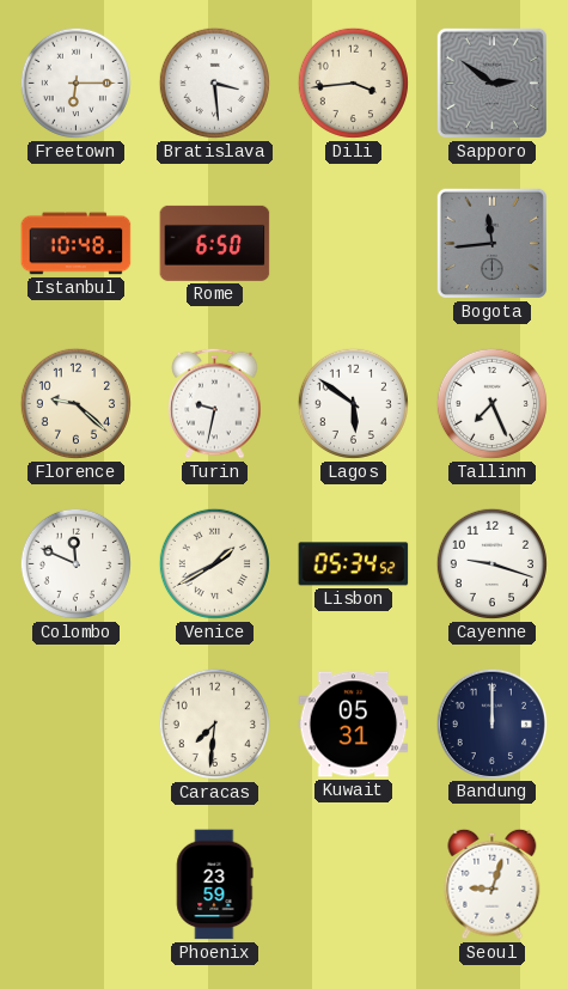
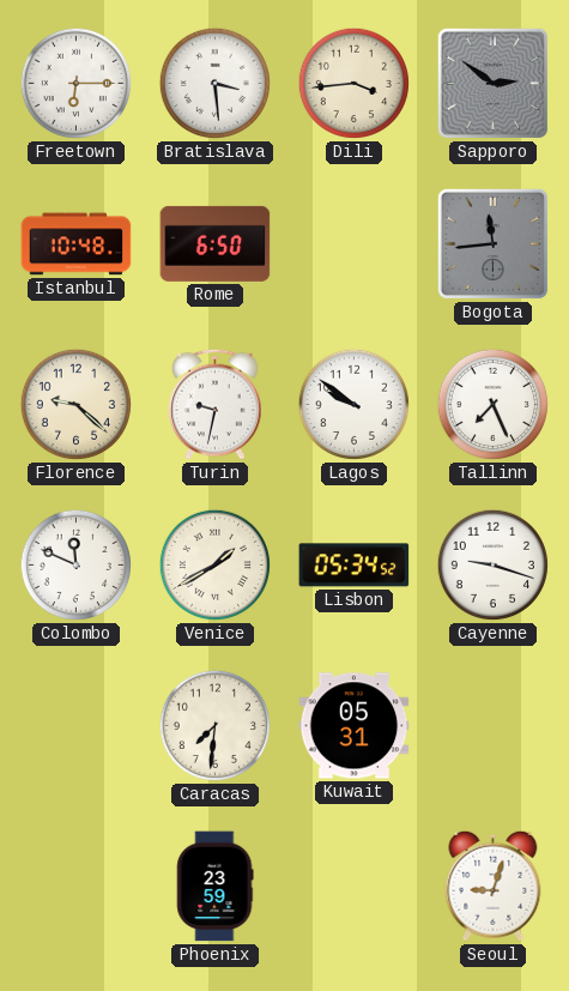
Lagos: 5:51 -> 9:51
Bandung: 12:00 -> none
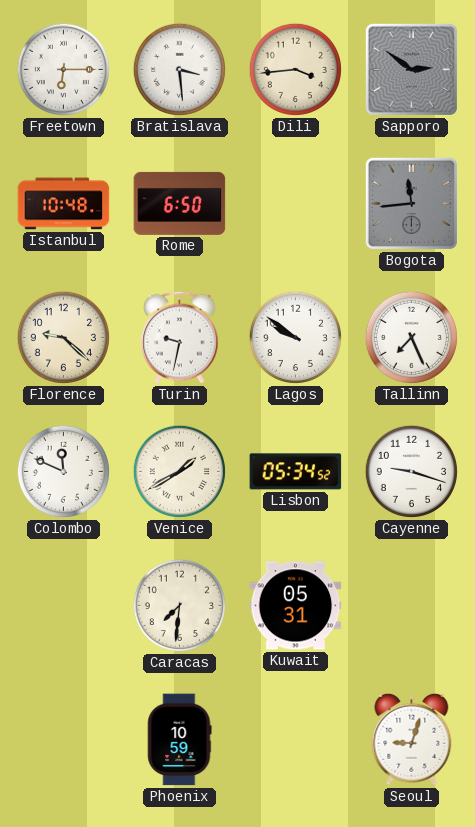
Phoenix: 23:59 -> 10:59
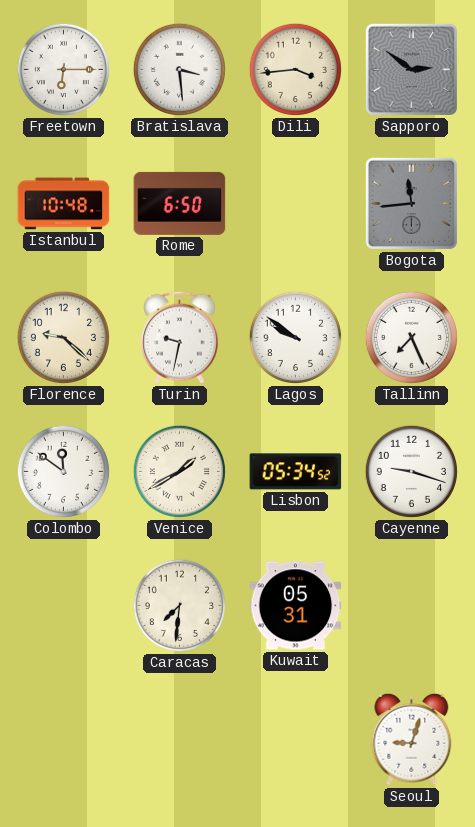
Colombo: 11:49 -> 11:51
Phoenix: 10:59 -> none
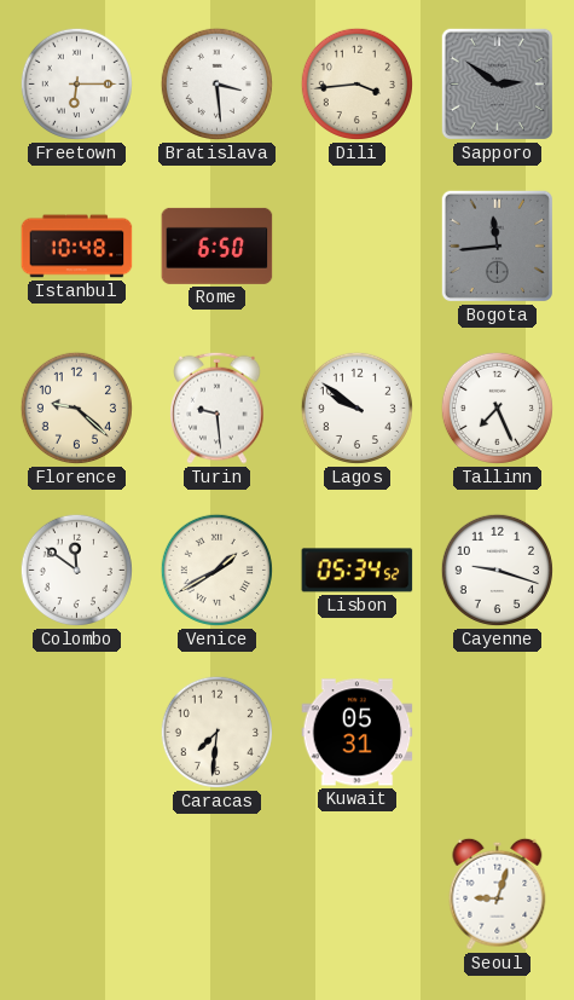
Turin: 9:32 -> 9:29
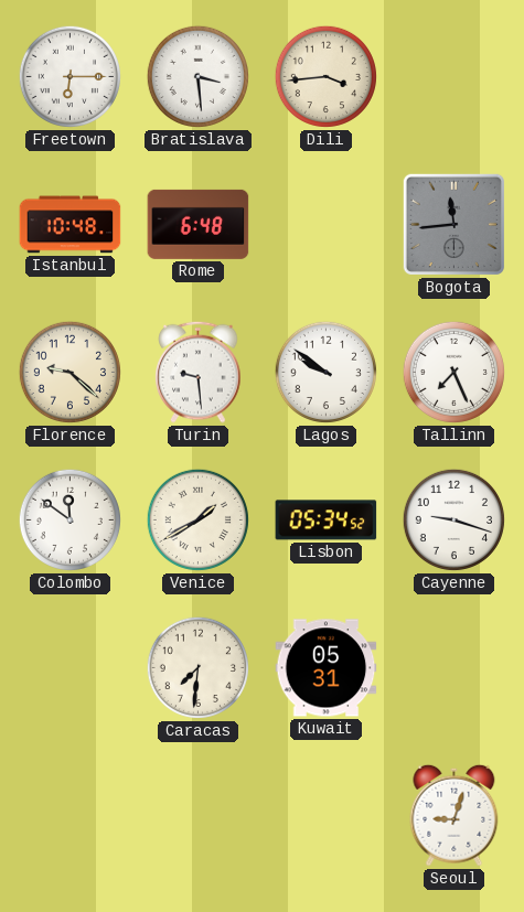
Sapporo: 2:51 -> none
Rome: 6:50 -> 6:48
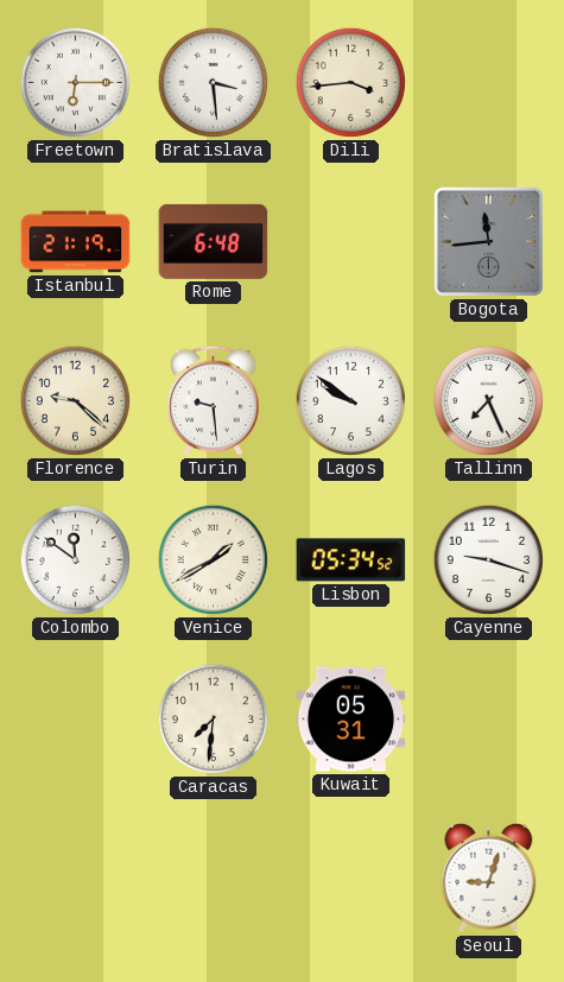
Istanbul: 10:48 -> 21:19
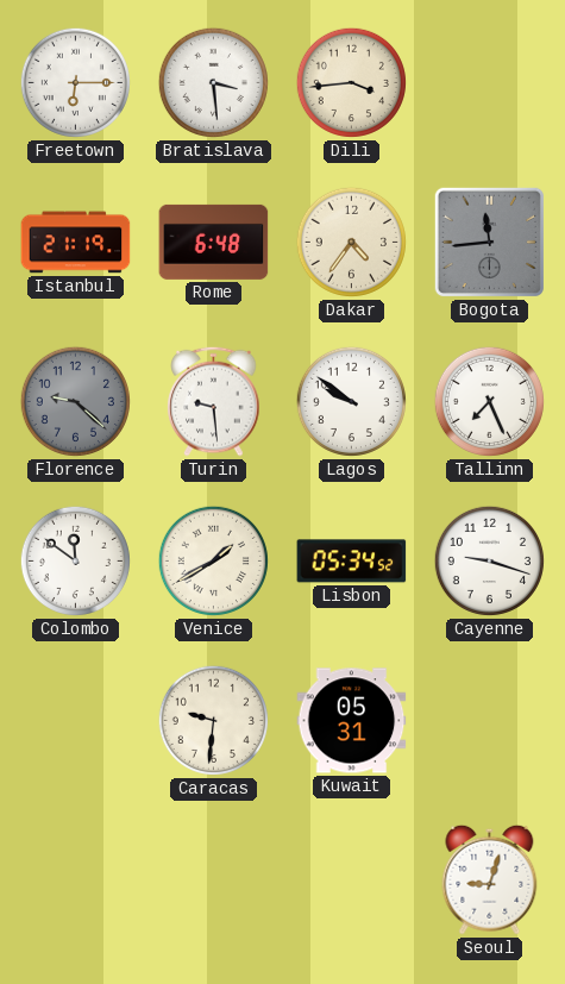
Dakar: none -> 4:36
Florence dial: cream -> grey
Caracas: 7:31 -> 9:31
